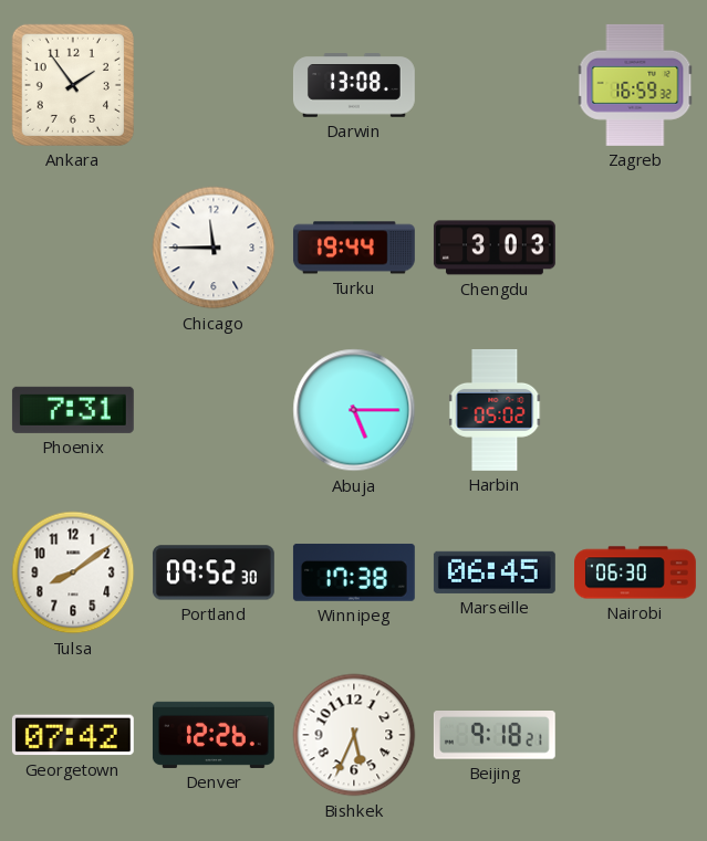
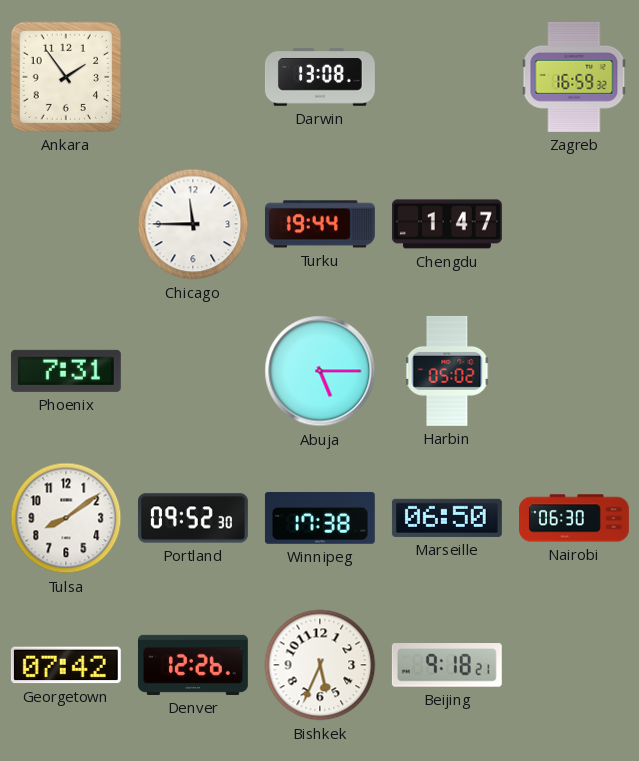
Chengdu: 3:03 -> 1:47
Marseille: 06:45 -> 06:50
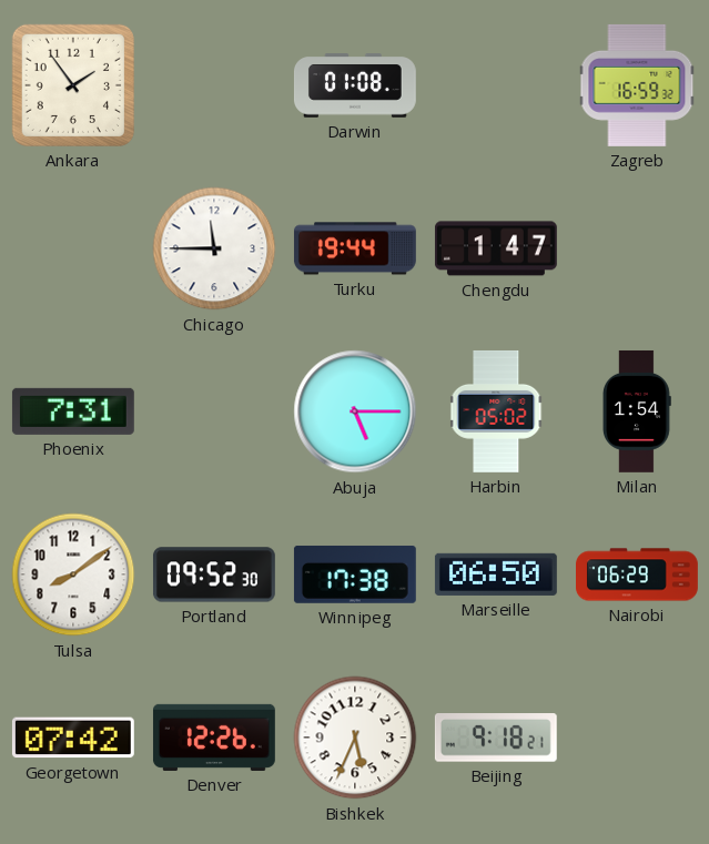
Darwin: 13:08 -> 01:08
Milan: none -> 1:54
Nairobi: 06:30 -> 06:29
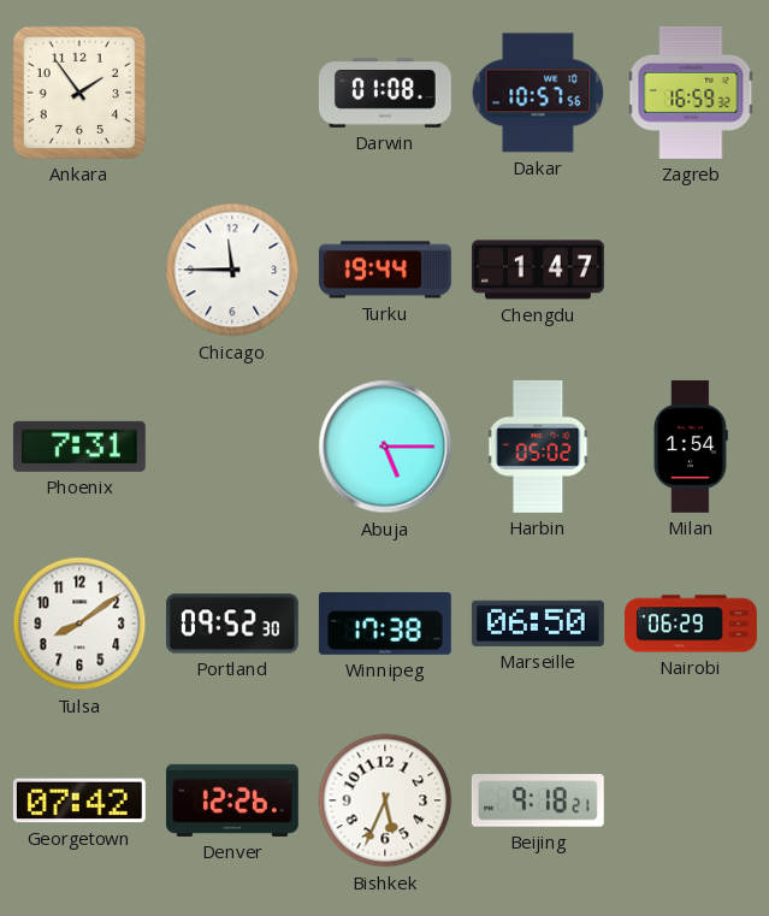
Dakar: none -> 10:57
